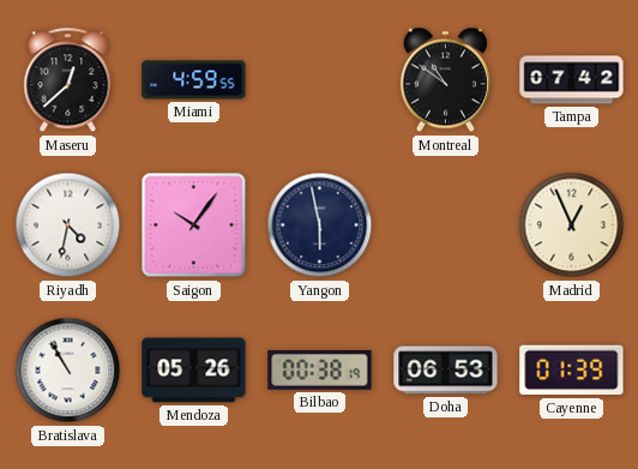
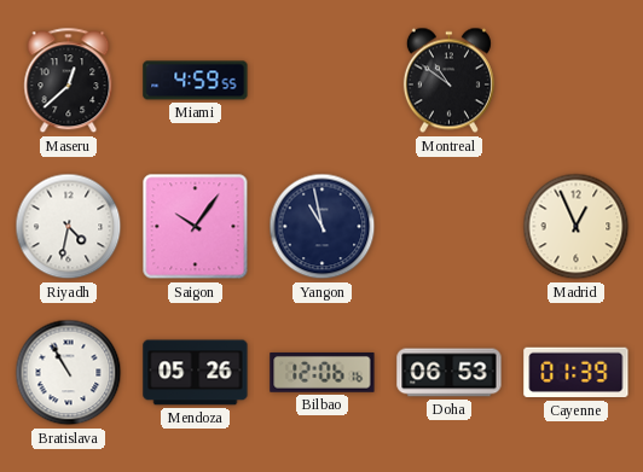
Tampa: 07:42 -> none
Yangon: 5:58 -> 10:58
Bilbao: 00:38 -> 12:06
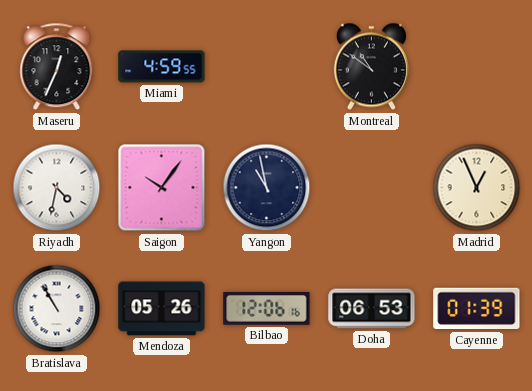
Maseru: 12:38 -> 12:34
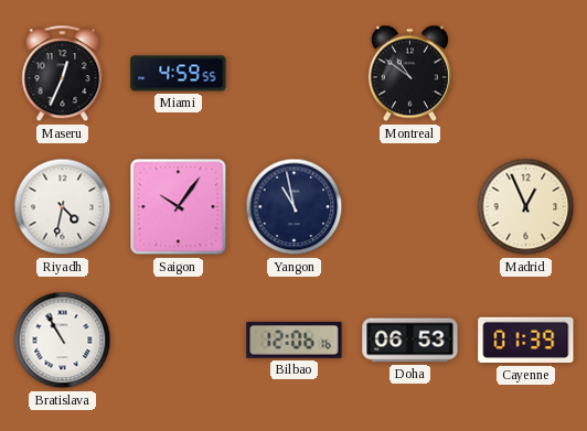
Mendoza: 05:26 -> none
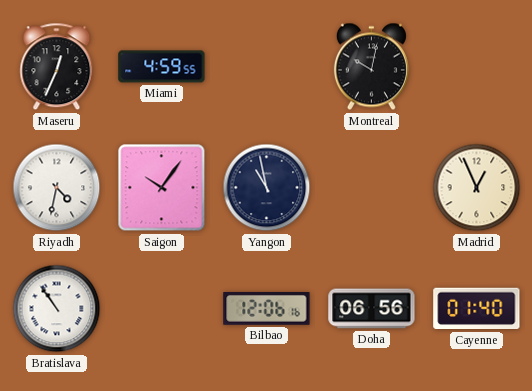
Montreal: 10:51 -> 10:02
Bratislava: 10:55 -> 10:54
Doha: 06:53 -> 06:56
Cayenne: 01:39 -> 01:40
